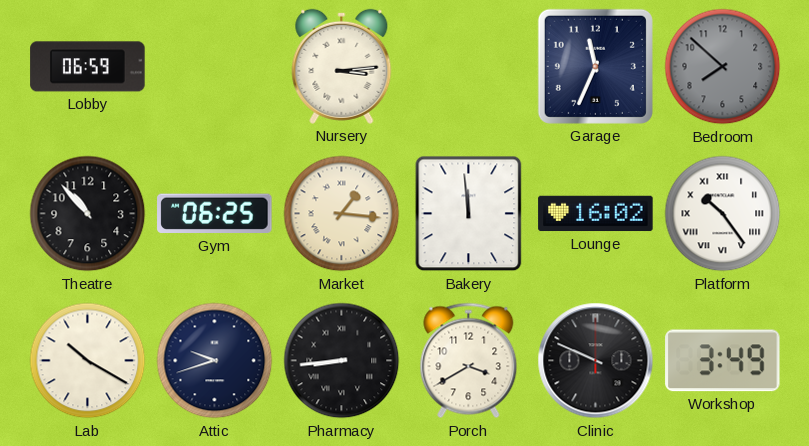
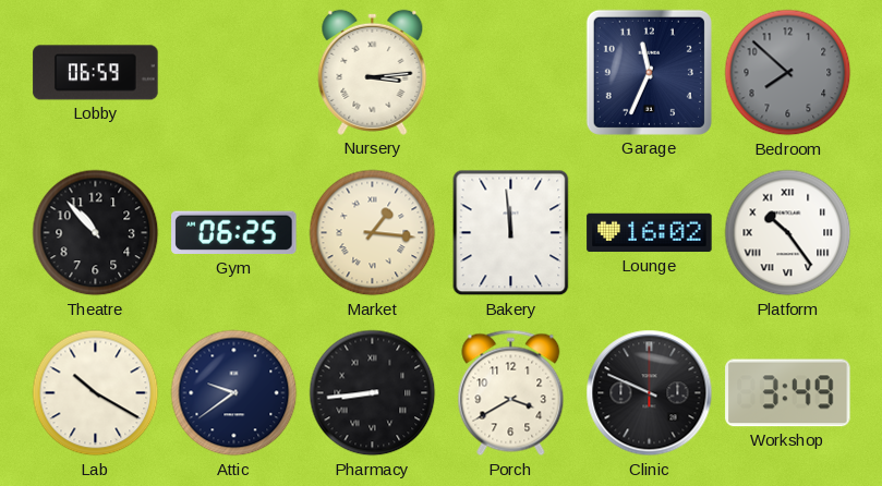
Attic: 9:42 -> 9:39
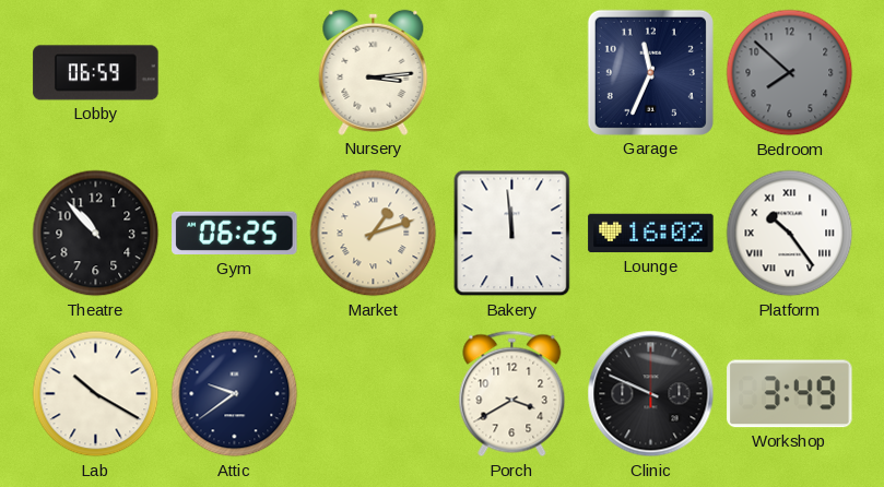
Market: 1:16 -> 1:12
Pharmacy: 8:44 -> none
